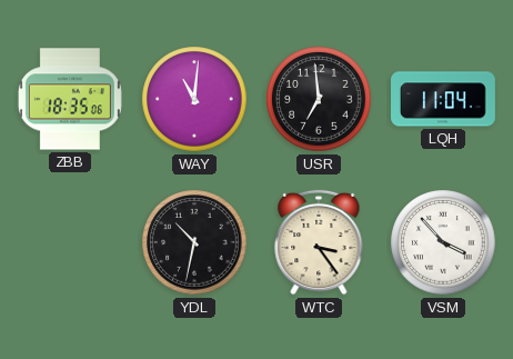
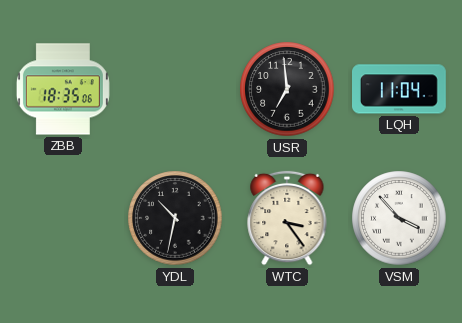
WAY: 11:01 -> none
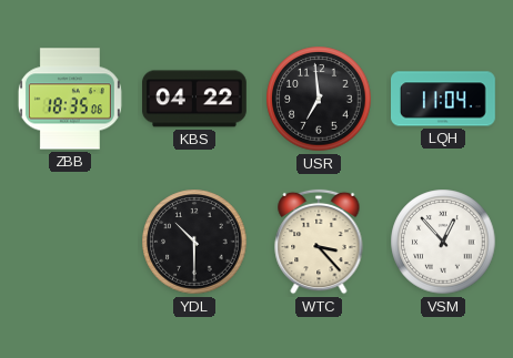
KBS: none -> 04:22
YDL: 10:32 -> 10:30
WTC: 3:24 -> 3:23
VSM: 3:53 -> 12:53
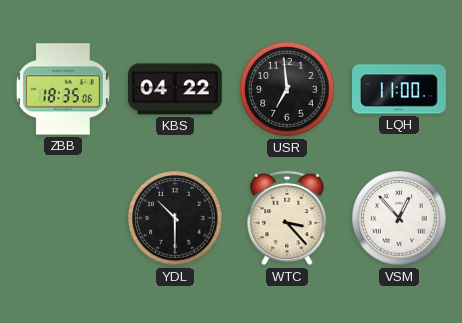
LQH: 11:04 -> 11:00
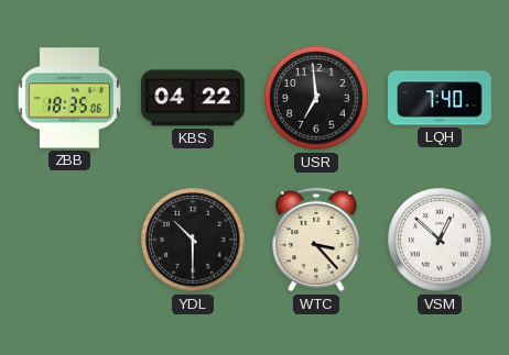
LQH: 11:00 -> 7:40
VSM: 12:53 -> 12:52
